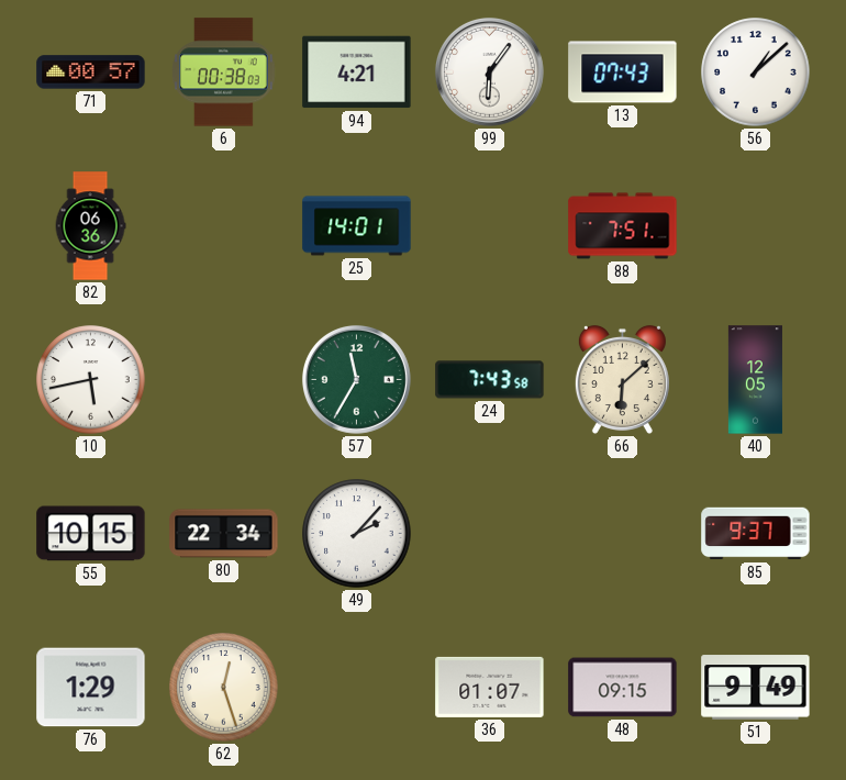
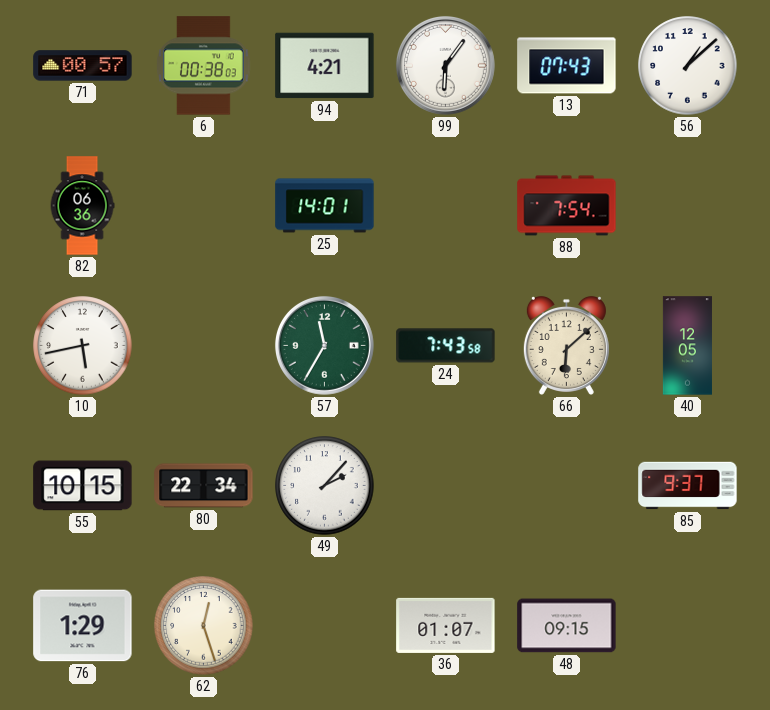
88: 7:51 -> 7:54
51: 9:49 -> none
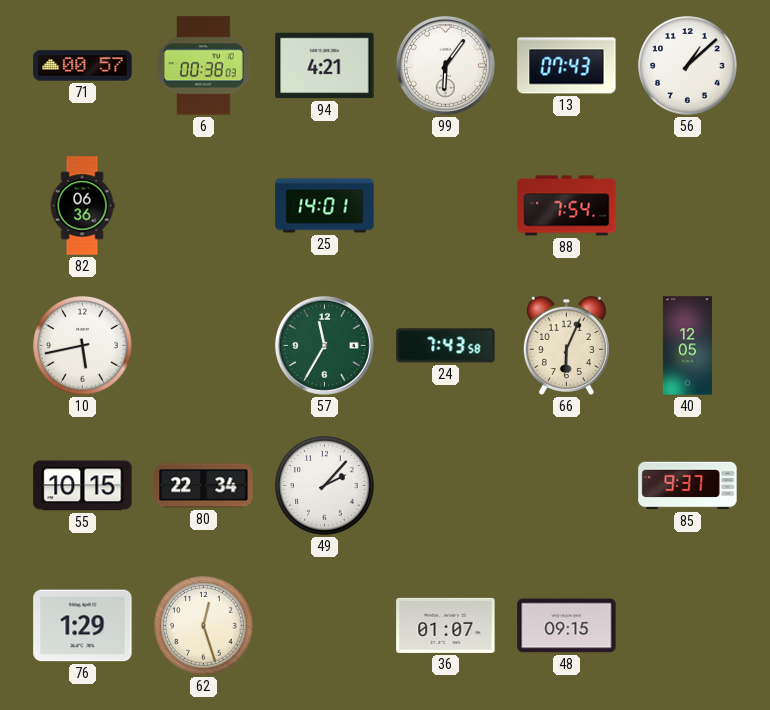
66: 6:08 -> 6:04
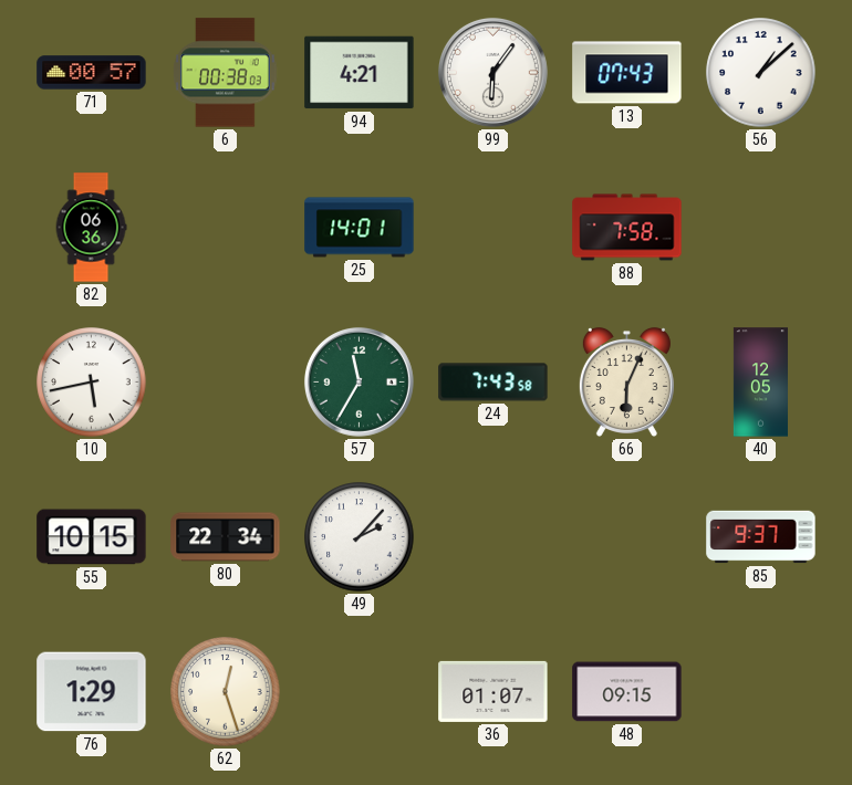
88: 7:54 -> 7:58
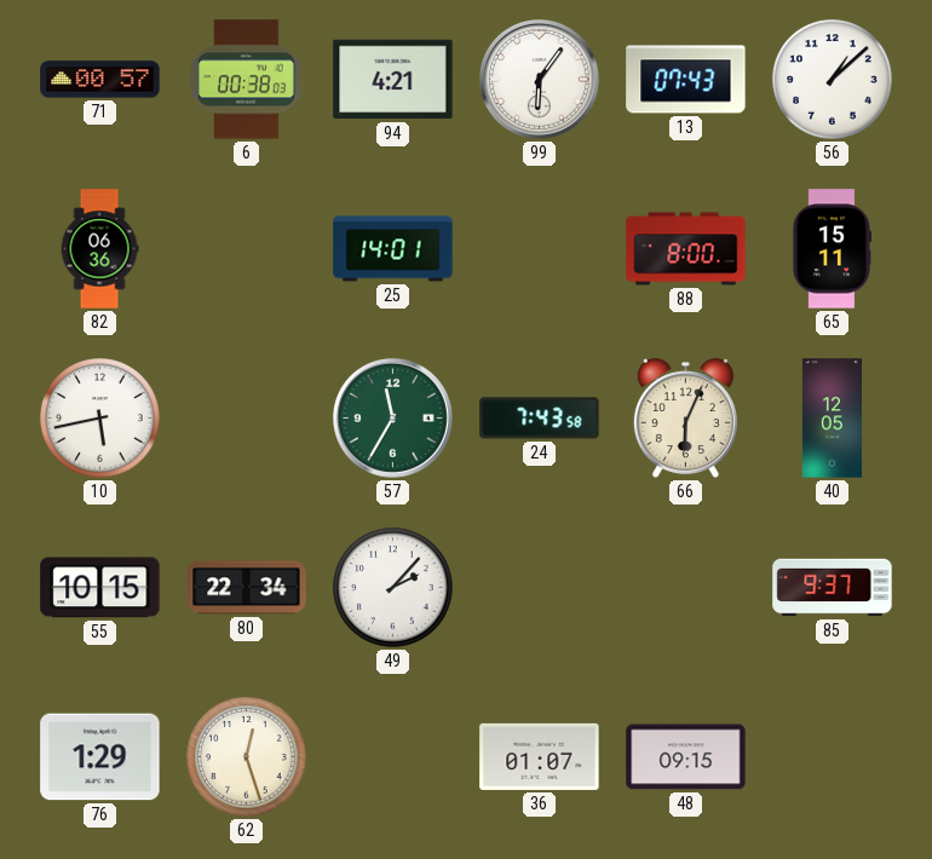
88: 7:58 -> 8:00
65: none -> 15:11
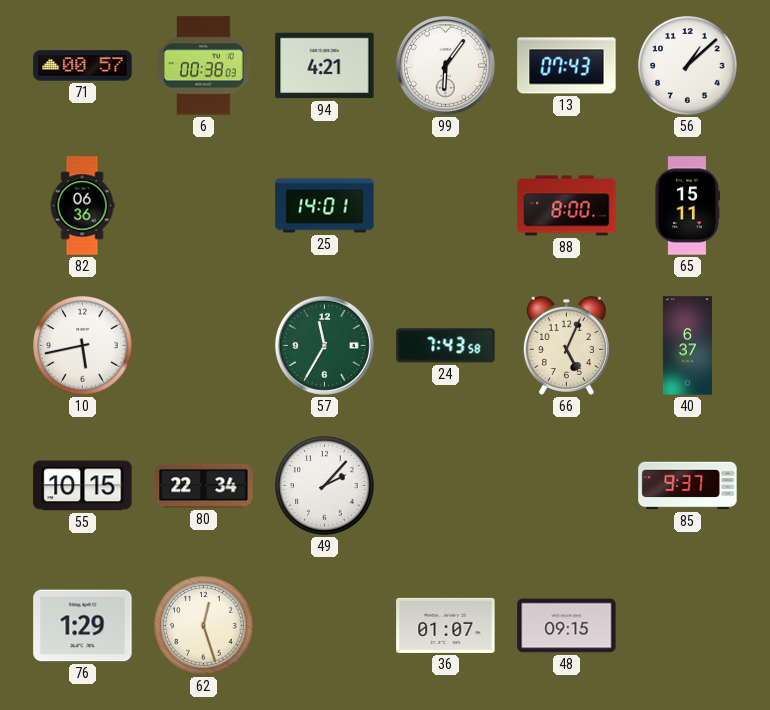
66: 6:04 -> 5:04
40: 12:05 -> 6:37
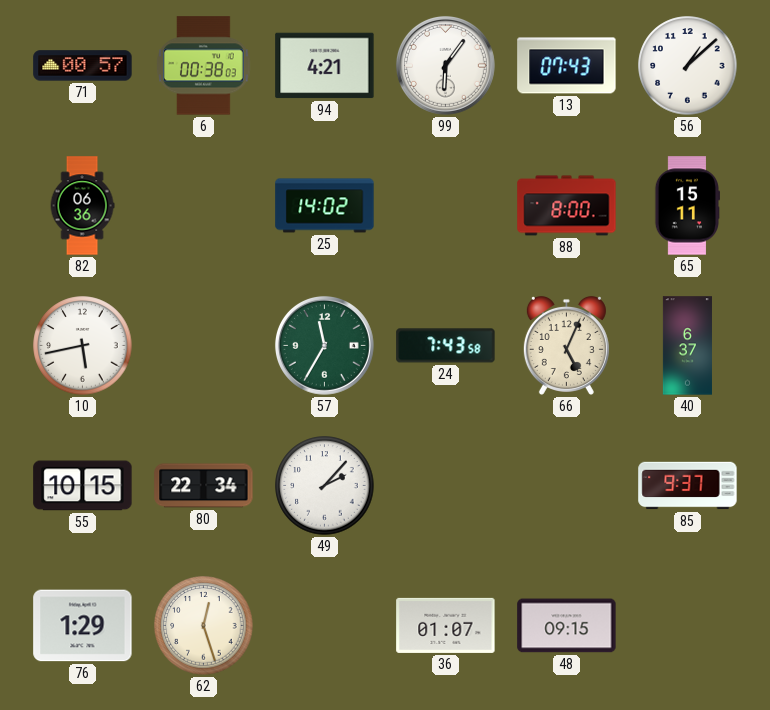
25: 14:01 -> 14:02
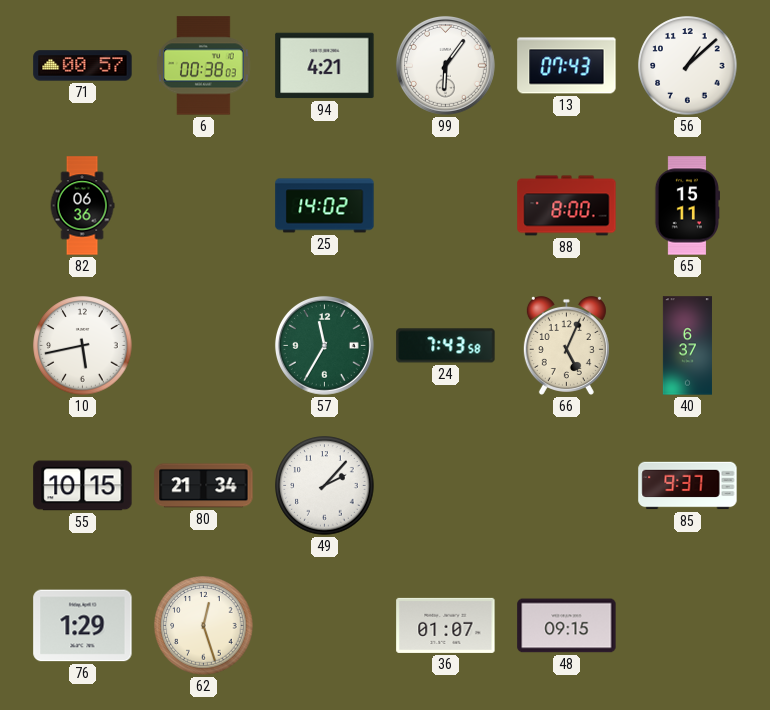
80: 22:34 -> 21:34
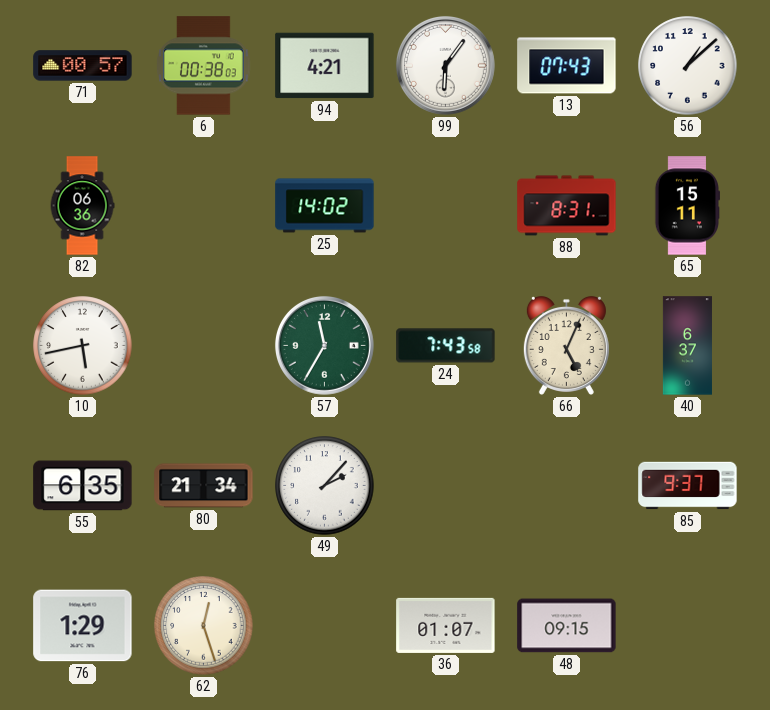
88: 8:00 -> 8:31
55: 10:15 -> 6:35
